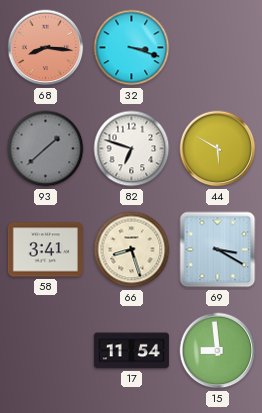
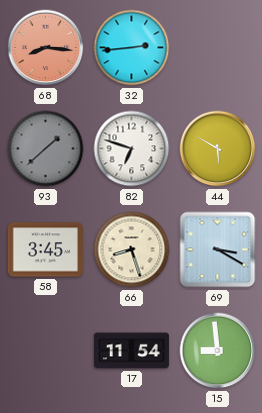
32: 3:18 -> 2:44
58: 3:41 -> 3:45
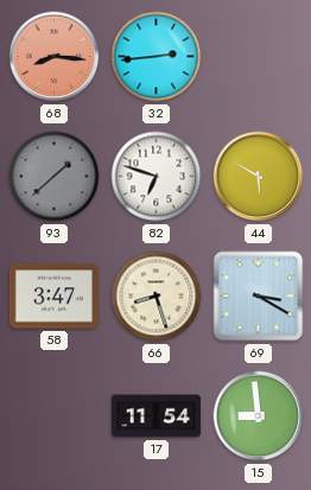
58: 3:45 -> 3:47
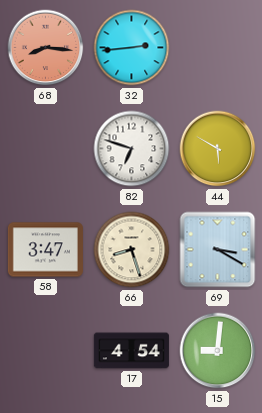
93: 1:38 -> none
17: 11:54 -> 4:54
15: 8:59 -> 9:01
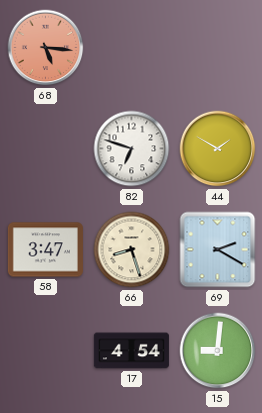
68: 8:16 -> 5:16
32: 2:44 -> none
44: 5:50 -> 1:50
69: 3:20 -> 2:20
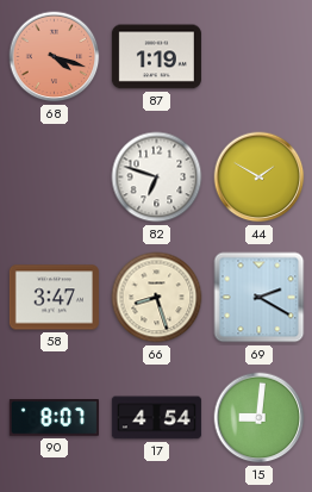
68: 5:16 -> 4:18
87: none -> 1:19
90: none -> 8:07
